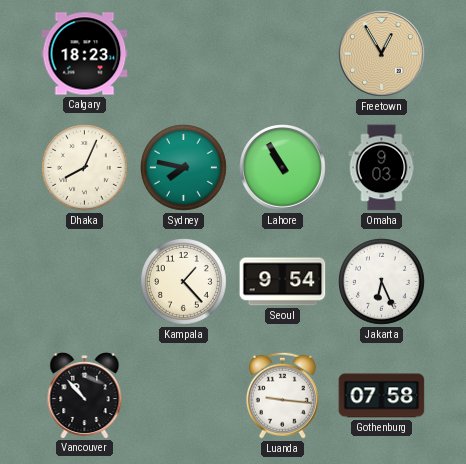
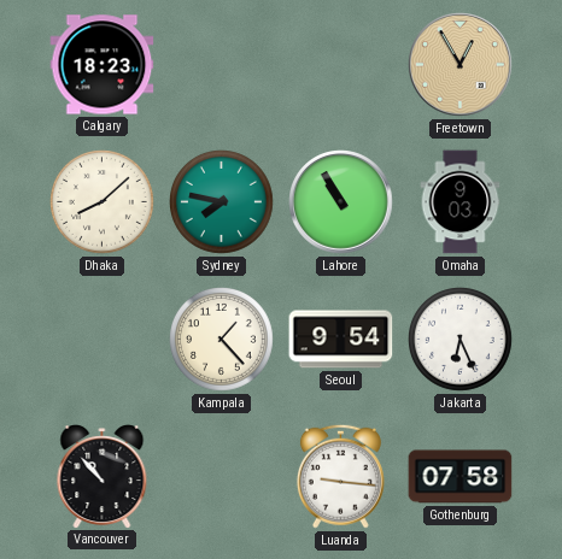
Dhaka: 8:04 -> 8:08
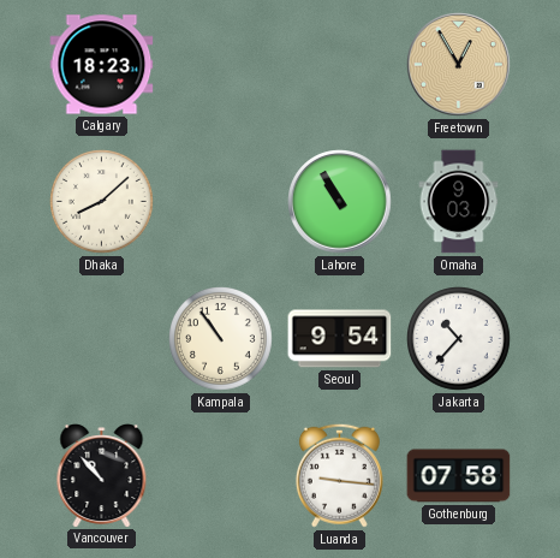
Sydney: 7:47 -> none
Kampala: 1:23 -> 10:54
Jakarta: 6:26 -> 10:37
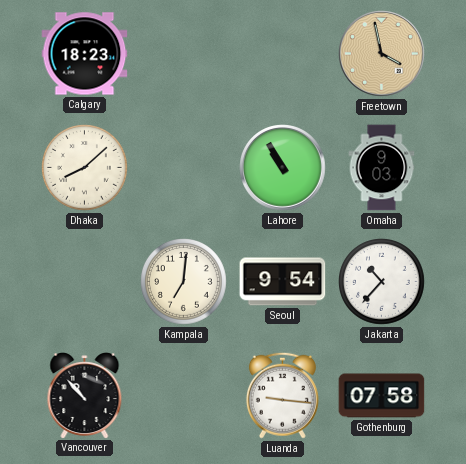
Freetown: 12:55 -> 3:58
Kampala: 10:54 -> 7:01
